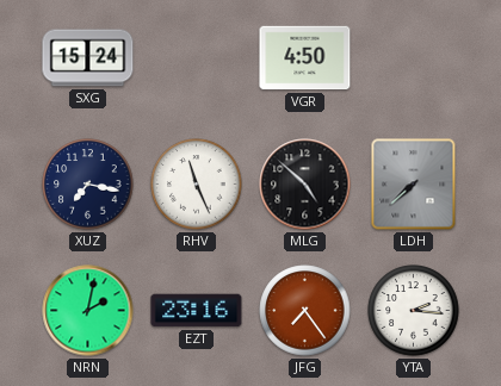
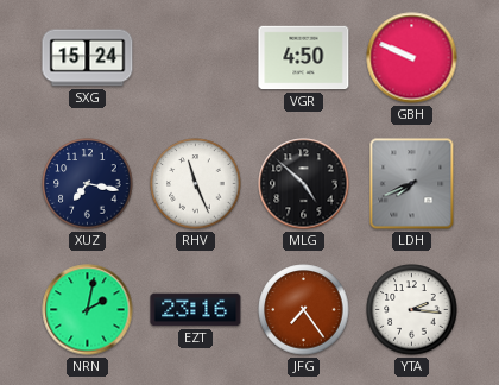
GBH: none -> 9:49
LDH: 7:38 -> 7:41
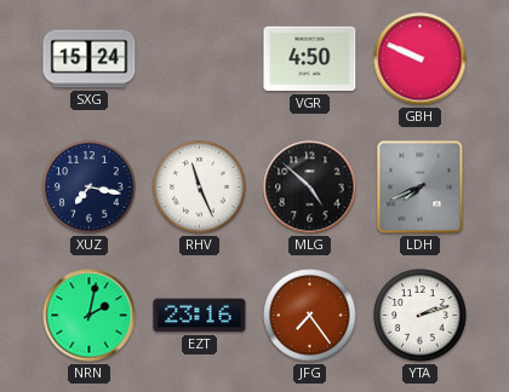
YTA: 2:16 -> 2:12
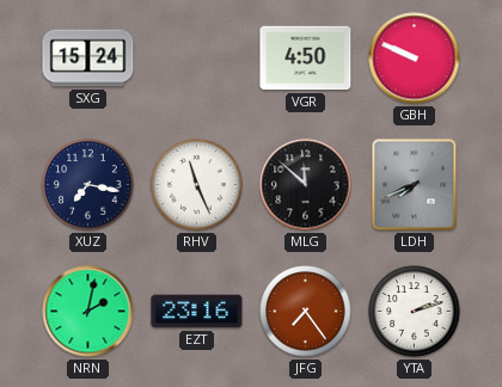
MLG: 4:52 -> 11:52
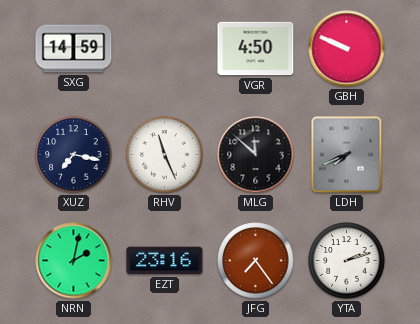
SXG: 15:24 -> 14:59
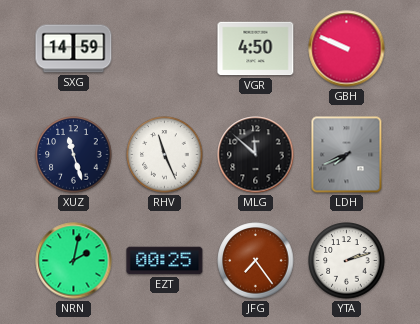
XUZ: 7:17 -> 11:27
EZT: 23:16 -> 00:25
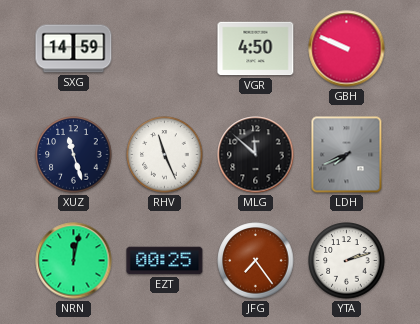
NRN: 2:02 -> 12:02
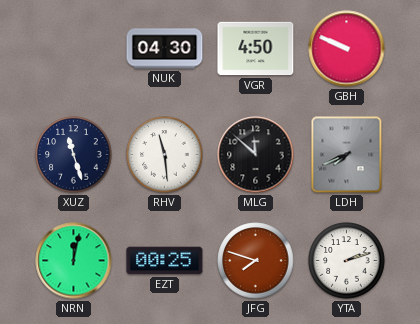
SXG: 14:59 -> none
NUK: none -> 04:30
RHV: 11:26 -> 11:29
JFG: 7:24 -> 7:48
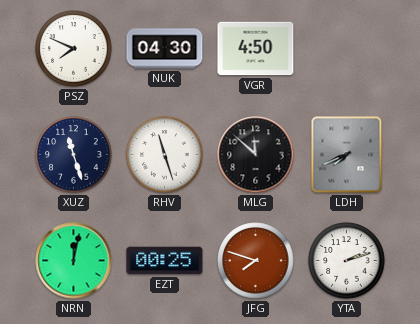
PSZ: none -> 7:49
GBH: 9:49 -> none
RHV: 11:29 -> 11:27
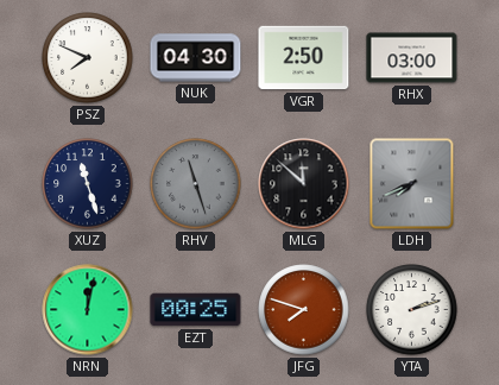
VGR: 4:50 -> 2:50
RHX: none -> 03:00
RHV dial: white -> grey
